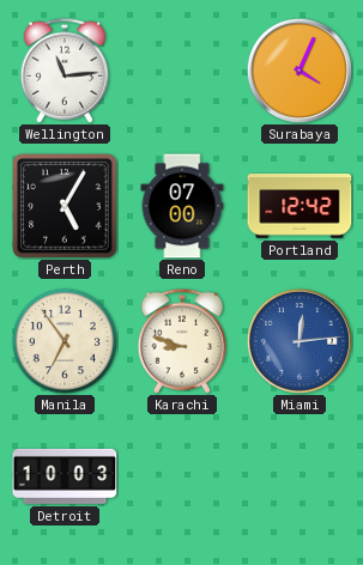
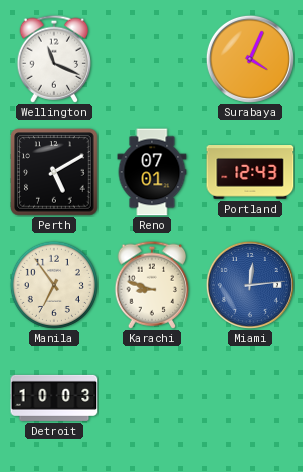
Wellington: 11:14 -> 11:19
Perth: 5:05 -> 5:10
Reno: 07:00 -> 07:01
Portland: 12:42 -> 12:43
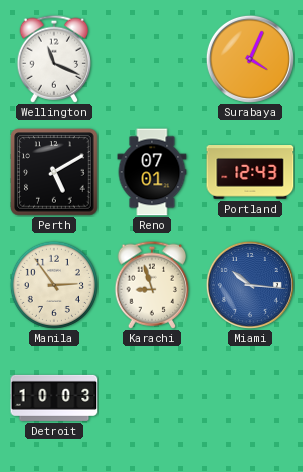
Manila: 6:54 -> 2:54
Karachi: 8:48 -> 8:57
Miami: 12:14 -> 10:16
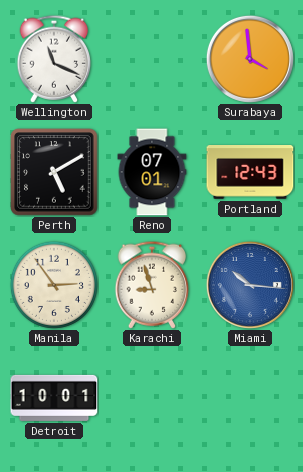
Surabaya: 4:04 -> 3:59
Detroit: 10:03 -> 10:01
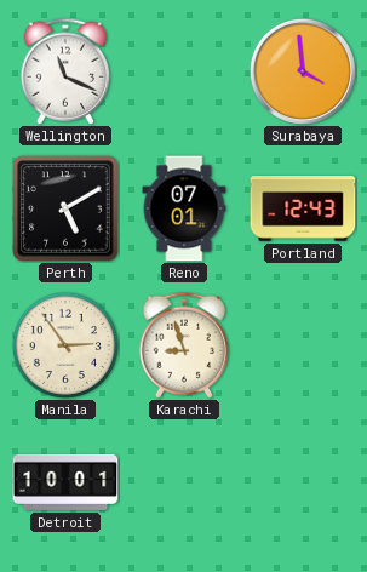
Miami: 10:16 -> none
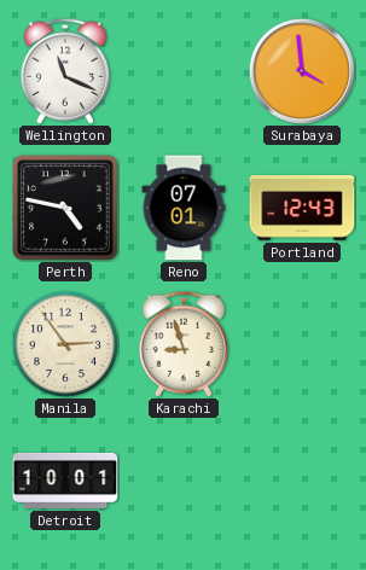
Perth: 5:10 -> 4:47
